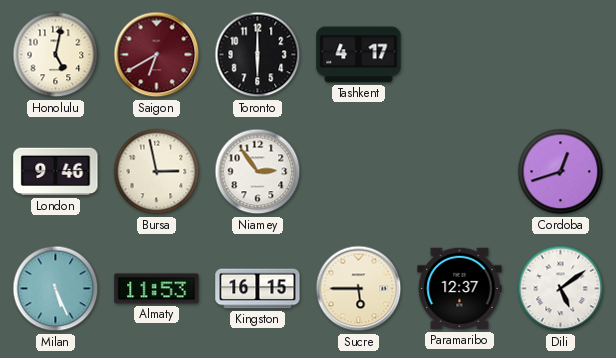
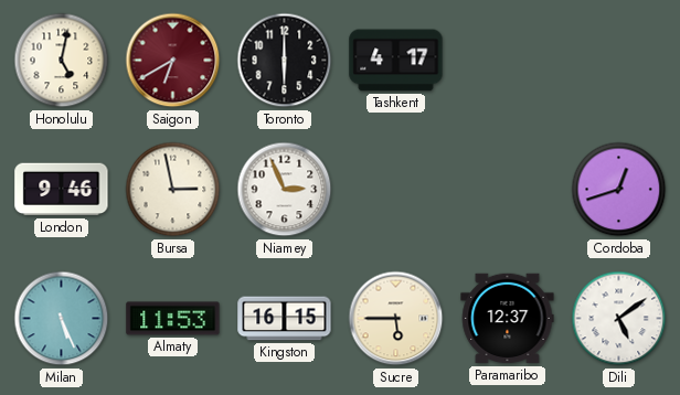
Niamey: 2:54 -> 2:56
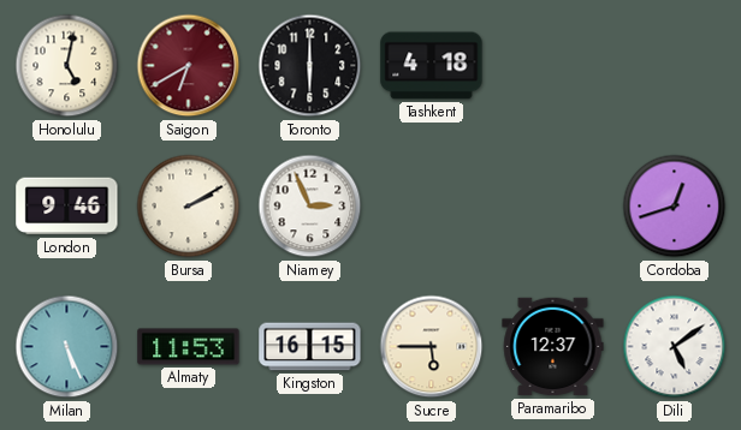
Tashkent: 4:17 -> 4:18
Bursa: 2:58 -> 2:10
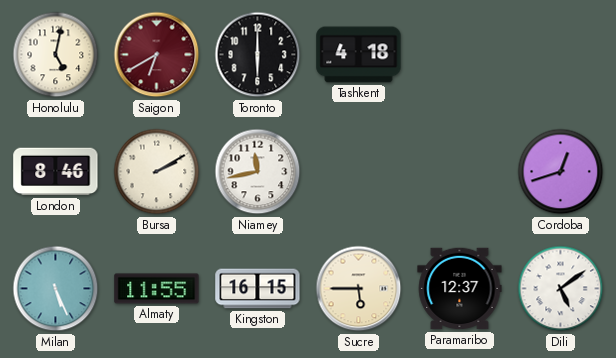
London: 9:46 -> 8:46
Niamey: 2:56 -> 11:43
Almaty: 11:53 -> 11:55
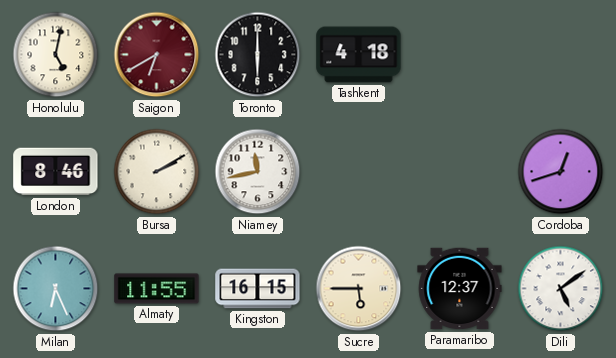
Milan: 5:26 -> 6:26
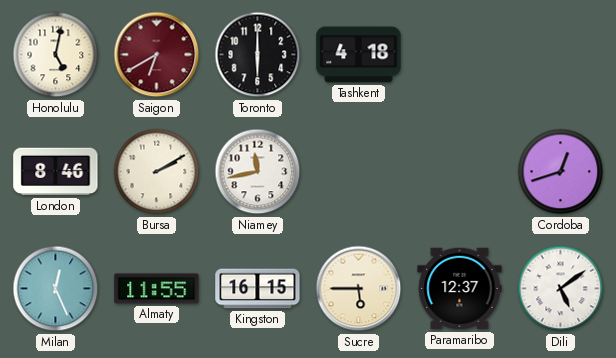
Milan: 6:26 -> 12:26
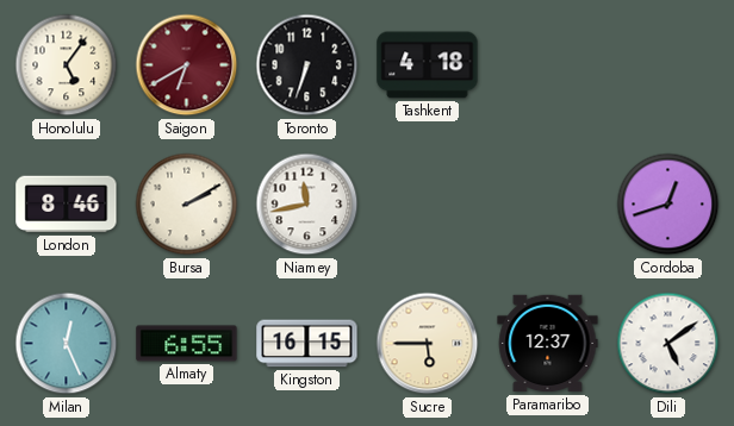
Honolulu: 5:02 -> 5:06
Toronto: 6:00 -> 6:33
Almaty: 11:55 -> 6:55
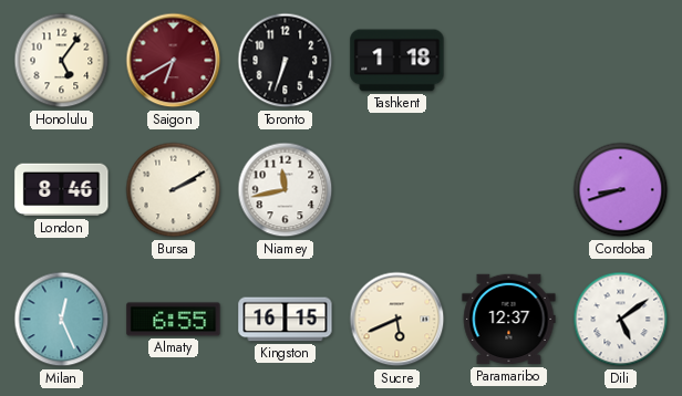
Tashkent: 4:18 -> 1:18
Cordoba: 12:42 -> 8:42
Sucre: 5:45 -> 5:41
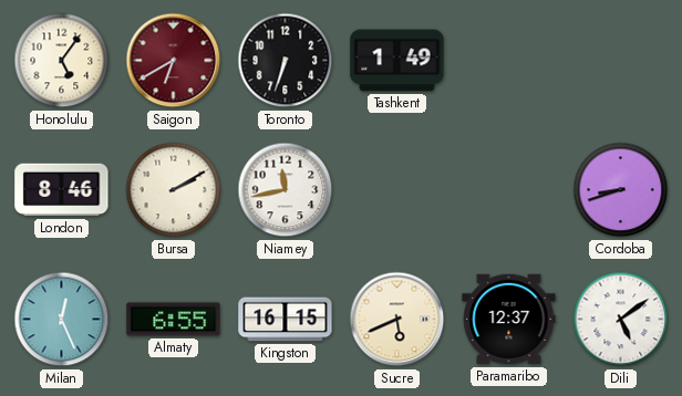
Tashkent: 1:18 -> 1:49
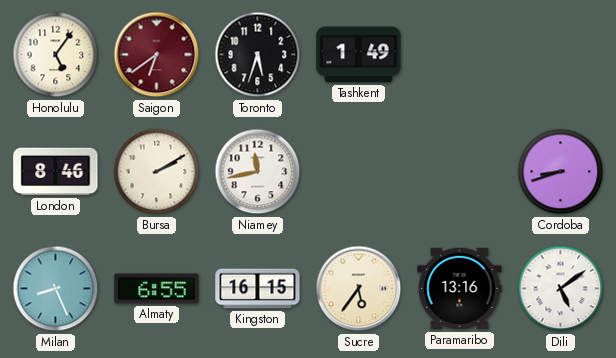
Saigon: 6:40 -> 6:39
Toronto: 6:33 -> 5:33
Milan: 12:26 -> 8:26
Sucre: 5:41 -> 5:36
Paramaribo: 12:37 -> 13:16
